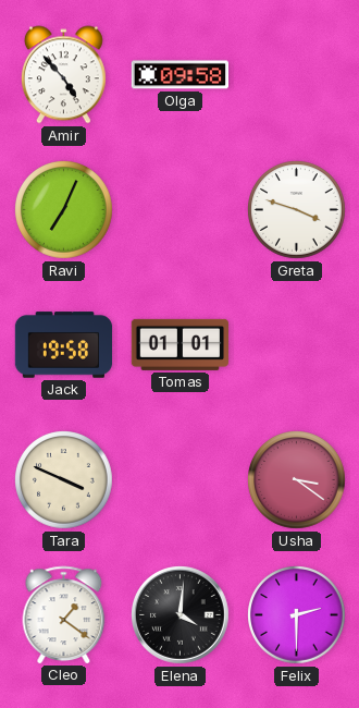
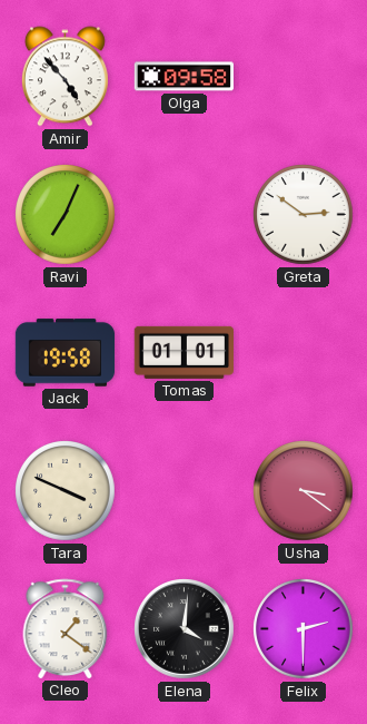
Greta: 3:48 -> 2:51
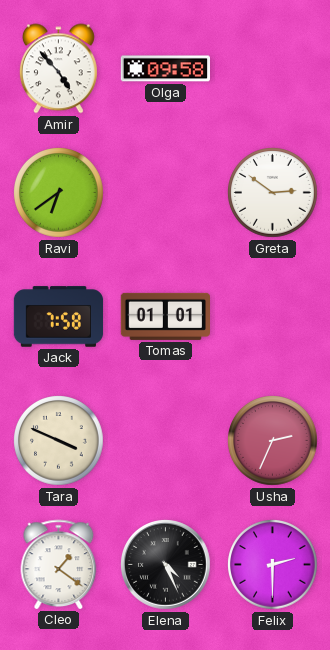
Ravi: 7:04 -> 6:39
Jack: 19:58 -> 7:58
Usha: 3:21 -> 2:34
Elena: 4:01 -> 4:26
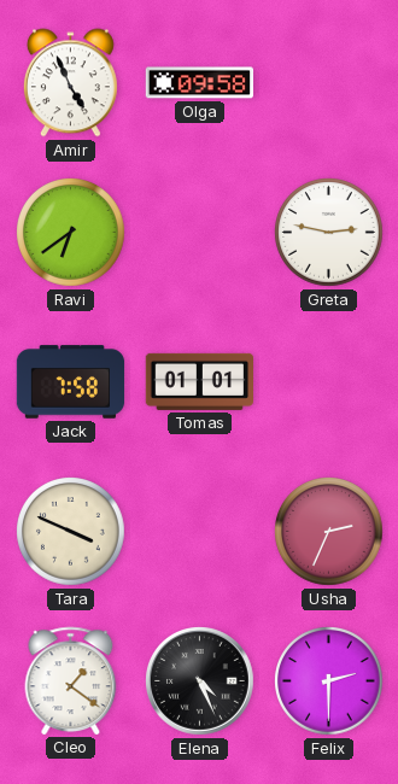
Amir: 4:53 -> 4:56
Greta: 2:51 -> 2:47
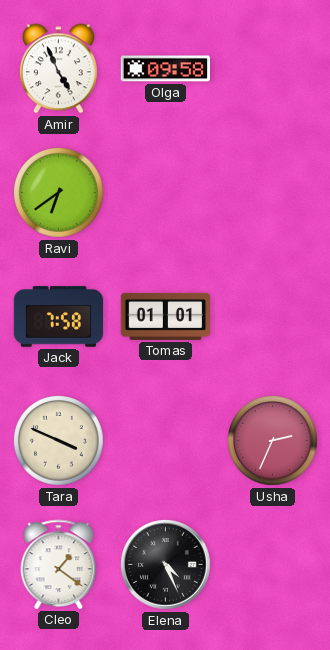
Greta: 2:47 -> none
Felix: 2:30 -> none
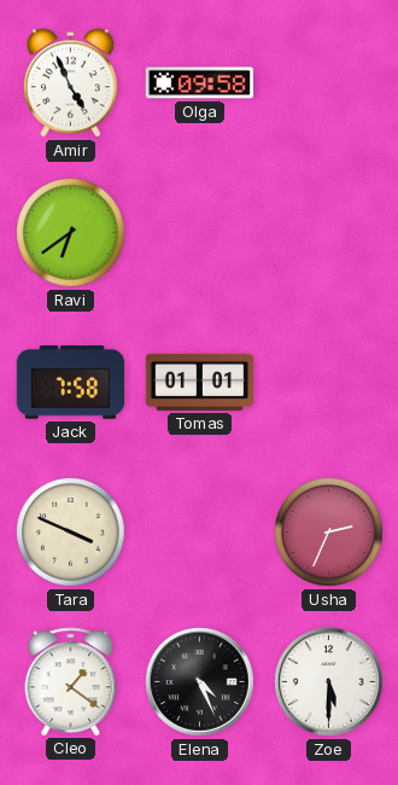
Zoe: none -> 5:30
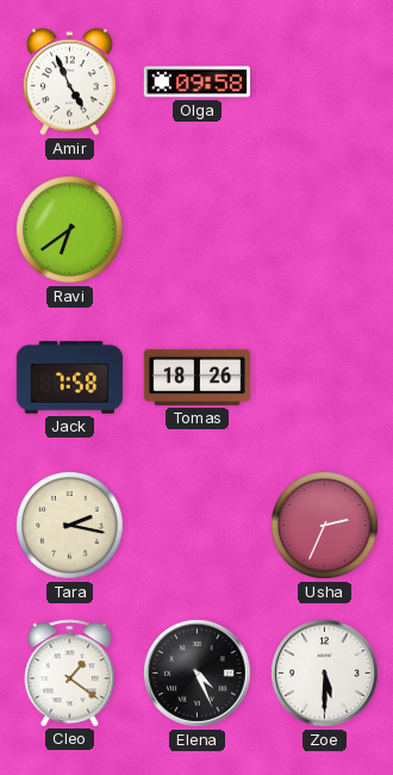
Tomas: 01:01 -> 18:26
Tara: 3:49 -> 2:17
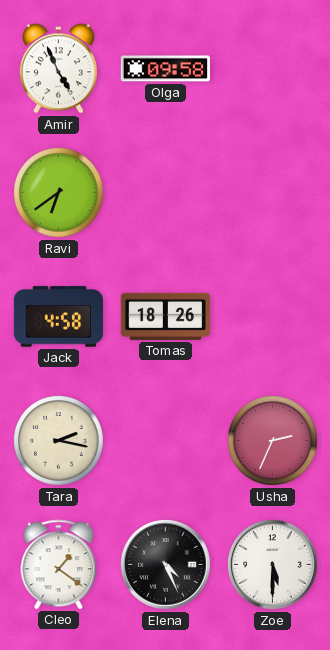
Jack: 7:58 -> 4:58
